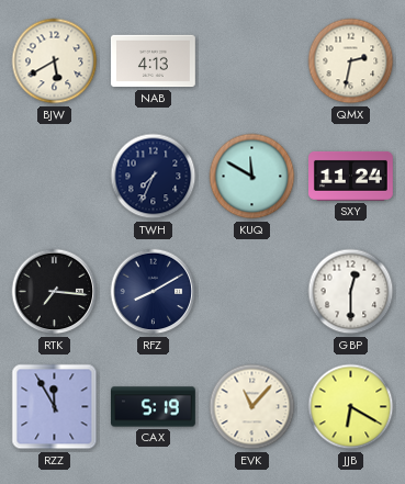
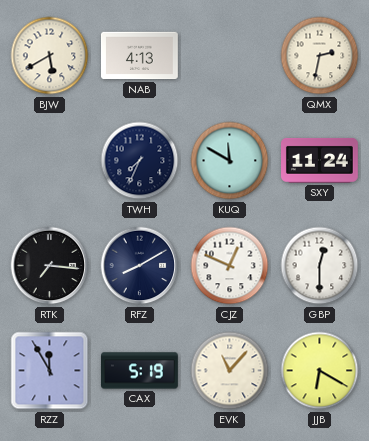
CJZ: none -> 12:49
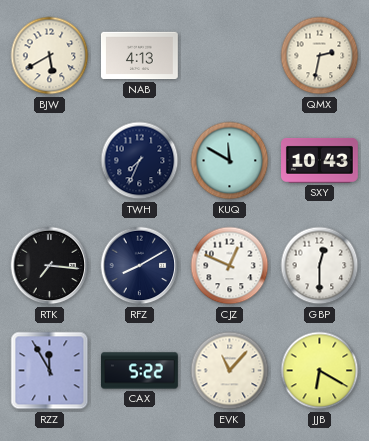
SXY: 11:24 -> 10:43
CAX: 5:19 -> 5:22
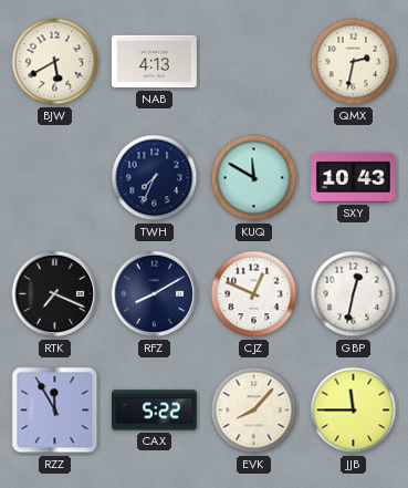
RTK: 7:16 -> 7:19
GBP: 12:30 -> 12:32
EVK: 11:07 -> 8:07
JJB: 6:20 -> 11:45
